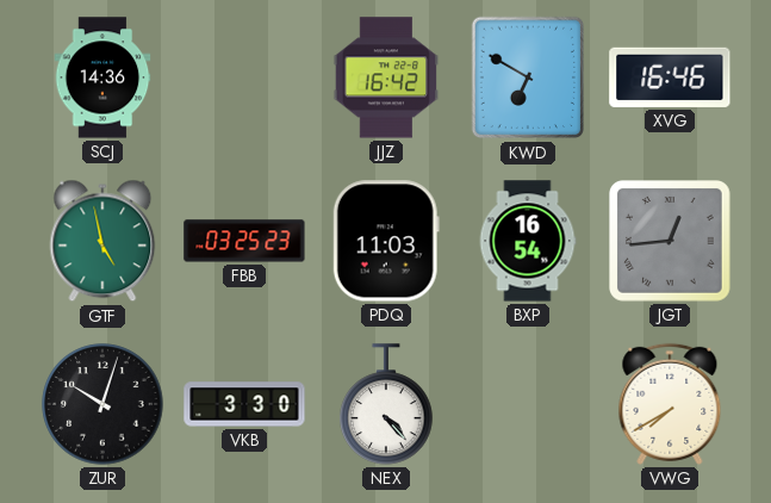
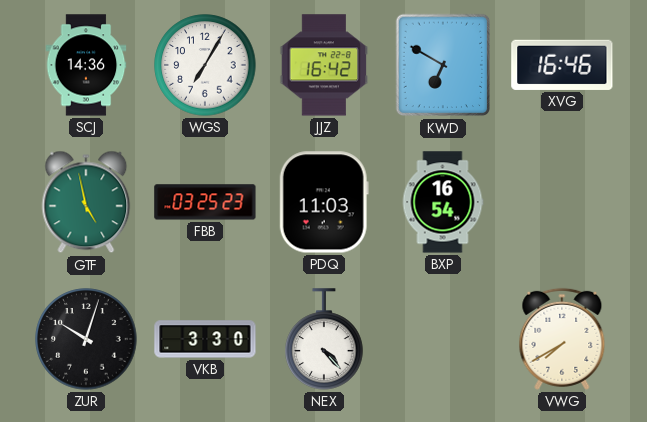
WGS: none -> 7:05
JGT: 12:44 -> none
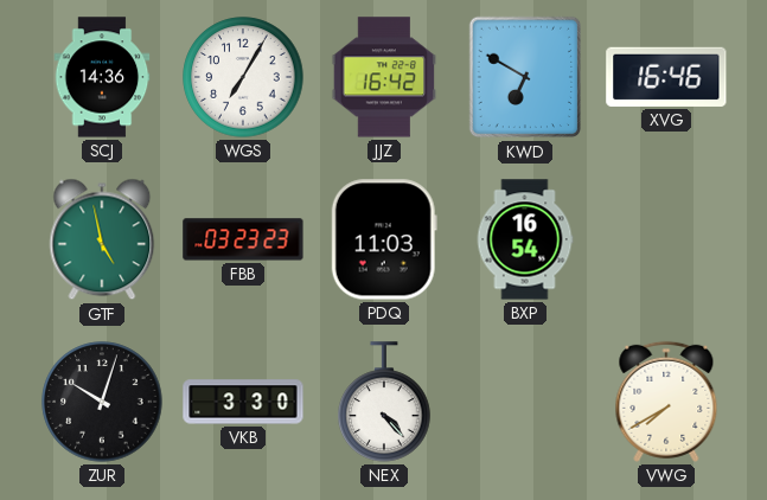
FBB: 03:25 -> 03:23
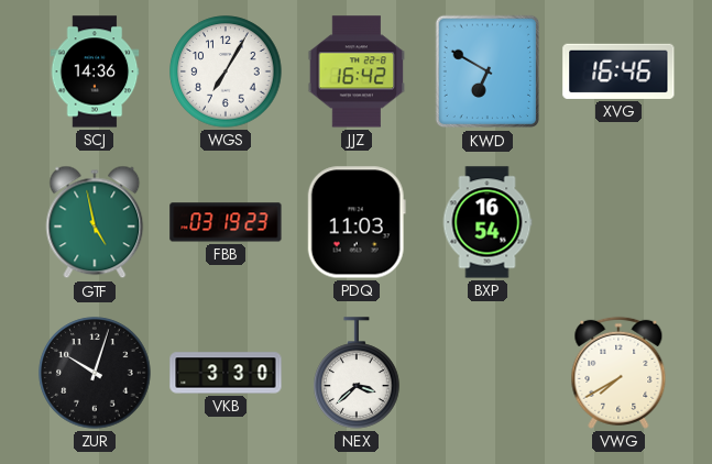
FBB: 03:23 -> 03:19
NEX: 4:23 -> 3:38
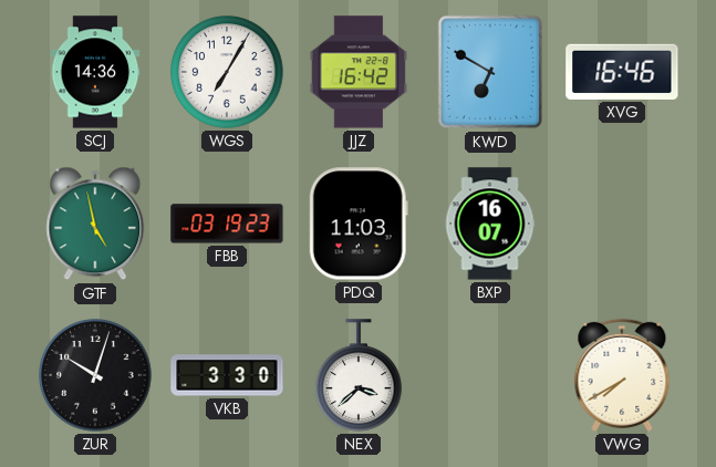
BXP: 16:54 -> 16:07
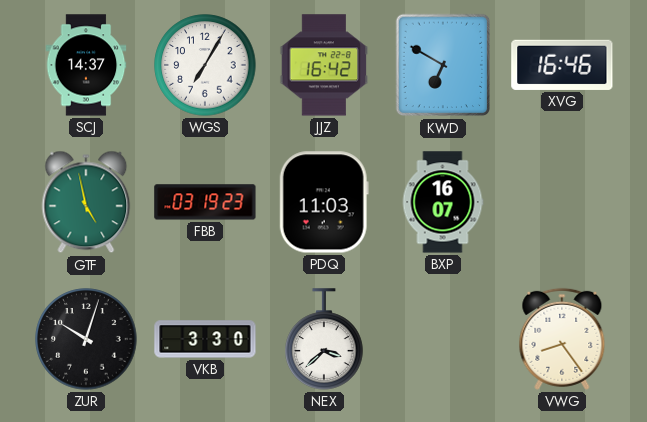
SCJ: 14:36 -> 14:37
VWG: 7:40 -> 8:24
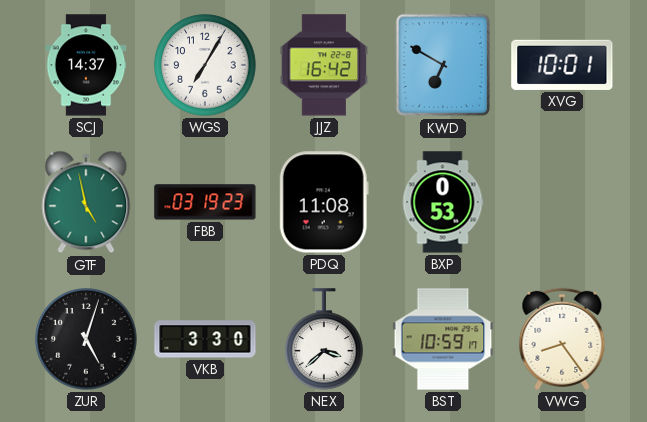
XVG: 16:46 -> 10:01
PDQ: 11:03 -> 11:08
BXP: 16:07 -> 0:53
ZUR: 10:03 -> 5:03
BST: none -> 10:59
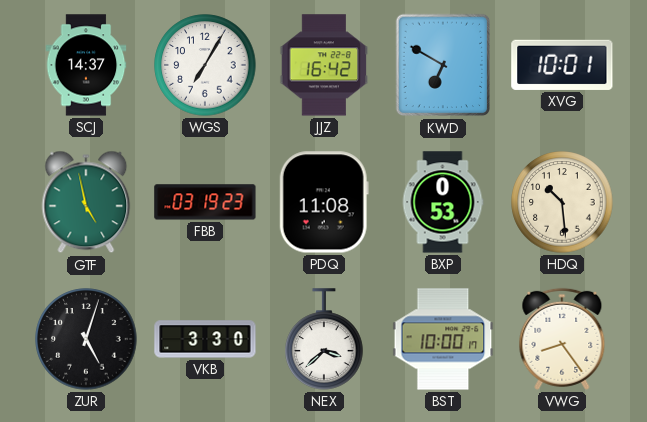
HDQ: none -> 10:29
BST: 10:59 -> 10:00
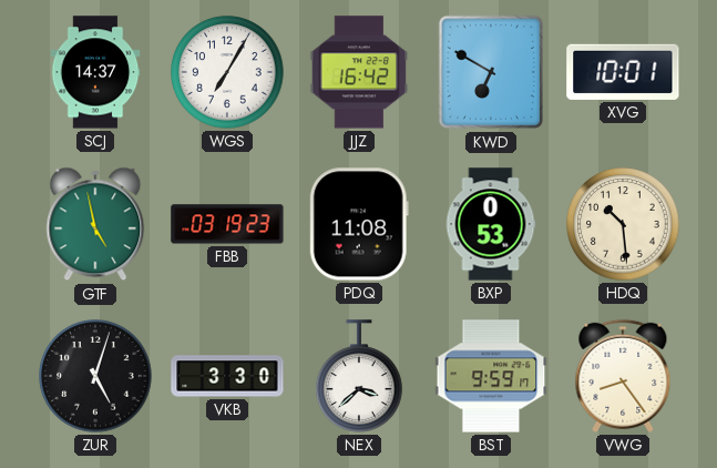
BST: 10:00 -> 9:59
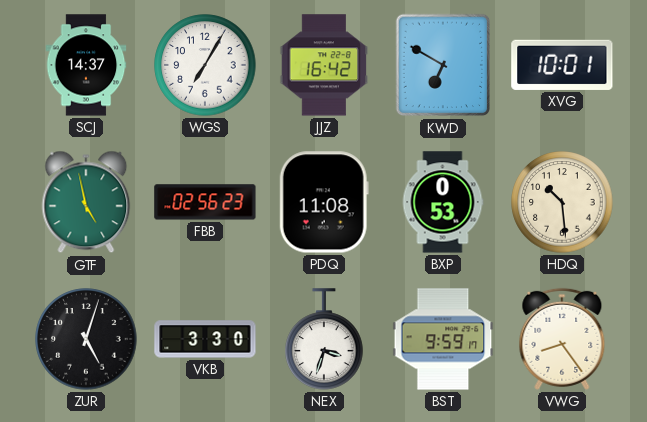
FBB: 03:19 -> 02:56
NEX: 3:38 -> 3:33
